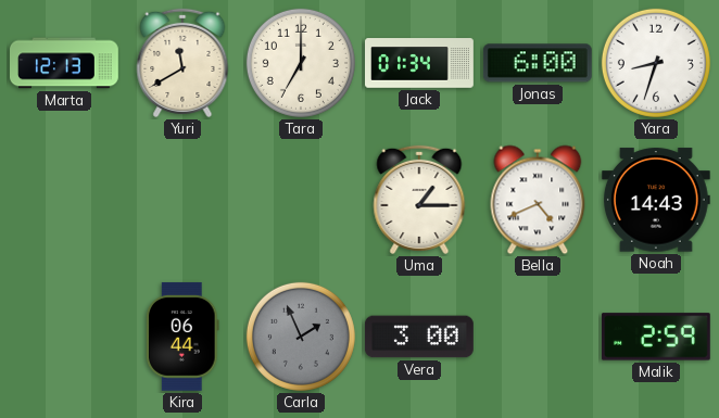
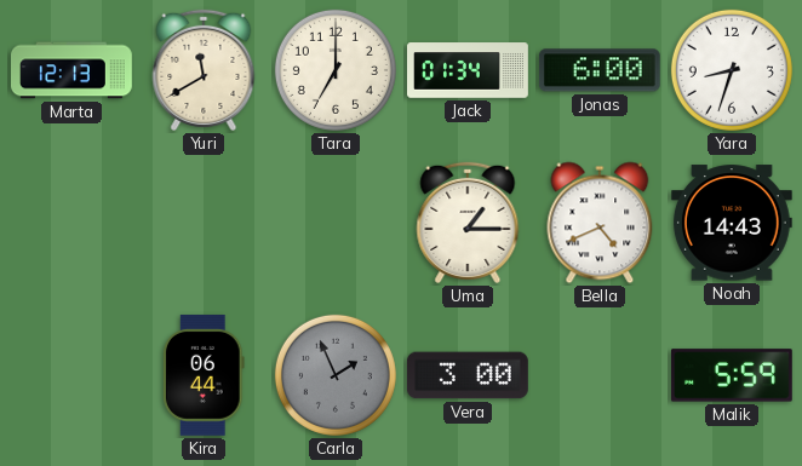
Malik: 2:59 -> 5:59
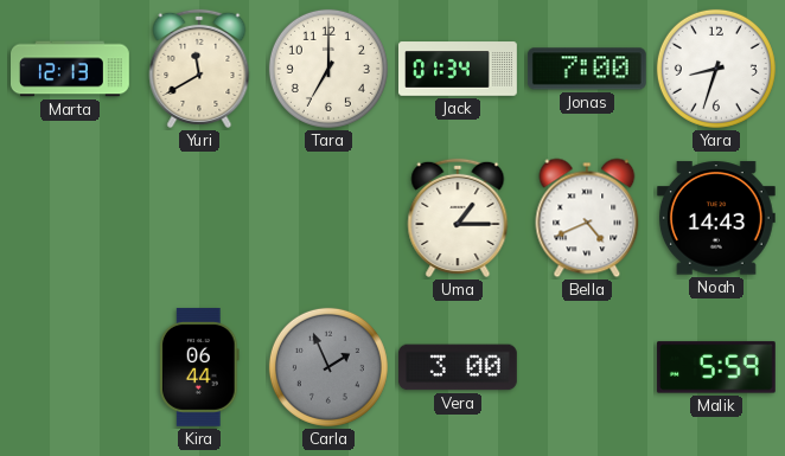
Jonas: 6:00 -> 7:00
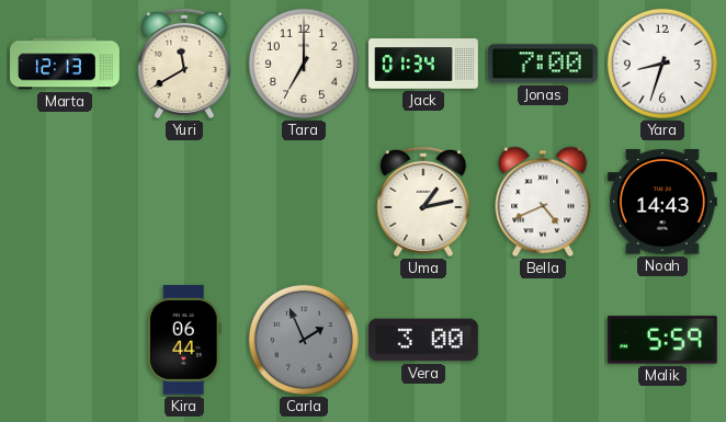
Uma: 1:15 -> 1:13
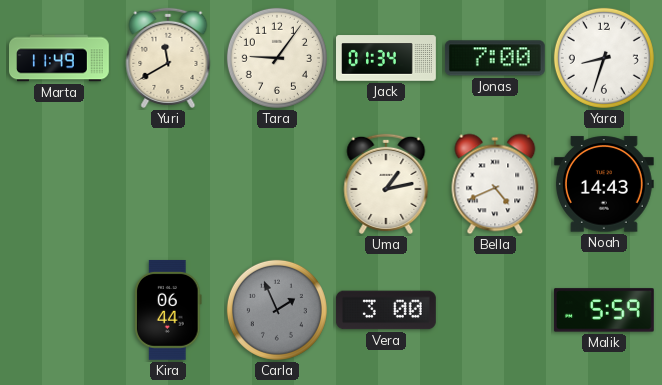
Marta: 12:13 -> 11:49
Tara: 7:00 -> 9:06
